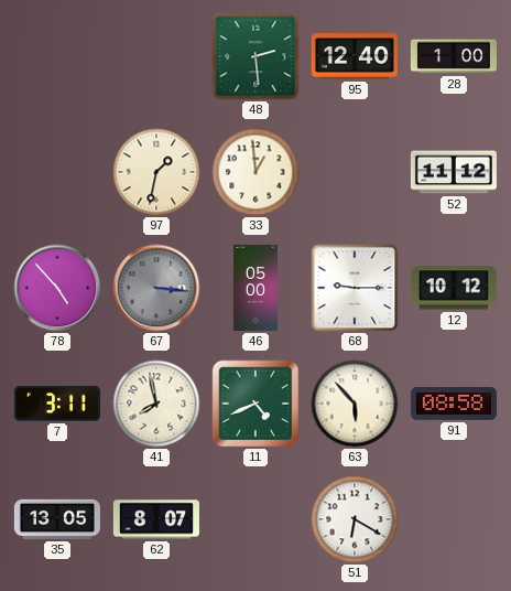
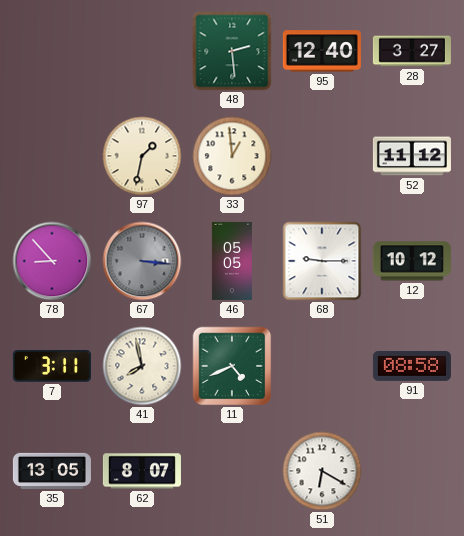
28: 1:00 -> 3:27
78: 4:53 -> 8:53
46: 05:00 -> 05:05
63: 5:53 -> none
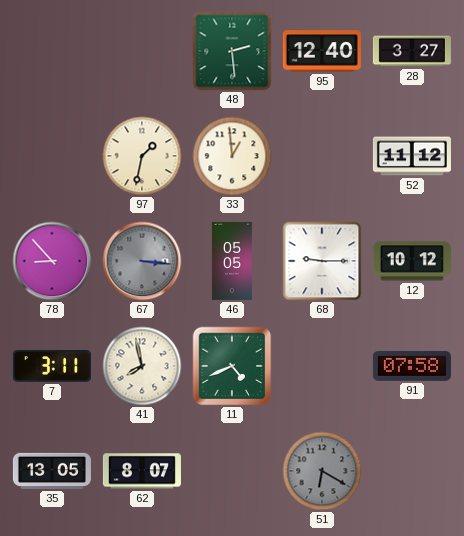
91: 08:58 -> 07:58
51 dial: white -> grey
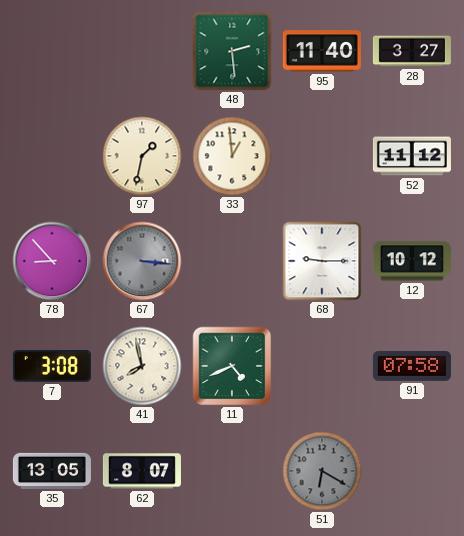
95: 12:40 -> 11:40
46: 05:05 -> none
7: 3:11 -> 3:08
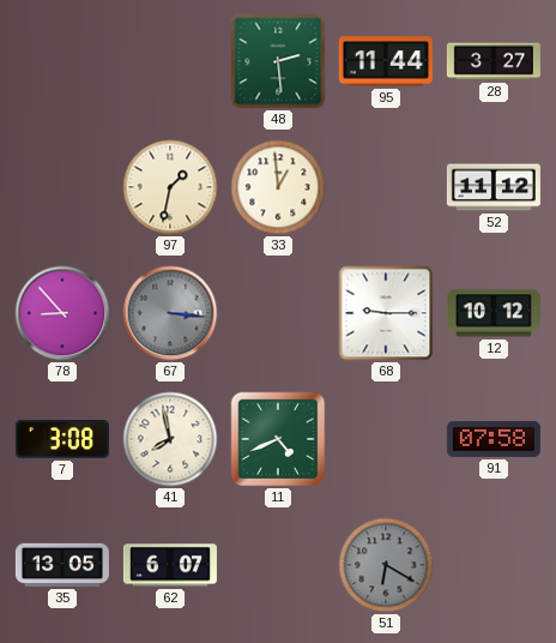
95: 11:40 -> 11:44
62: 8:07 -> 6:07
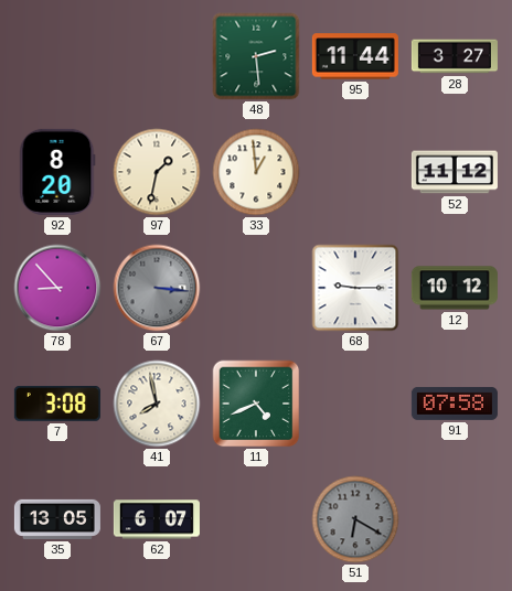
92: none -> 8:20
